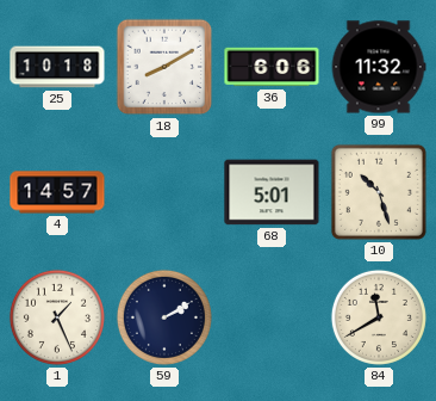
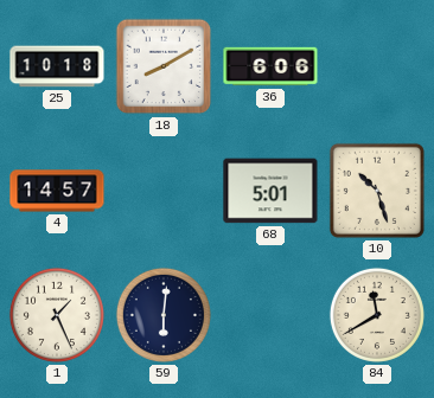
99: 11:32 -> none
59: 2:10 -> 6:01
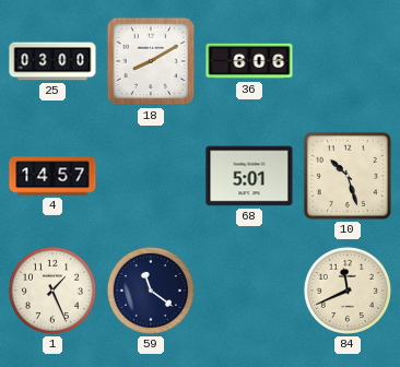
25: 10:18 -> 03:00
59: 6:01 -> 11:21
84: 11:40 -> 11:41
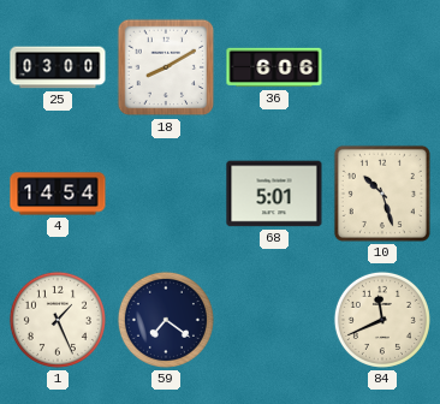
4: 14:57 -> 14:54
59: 11:21 -> 7:21
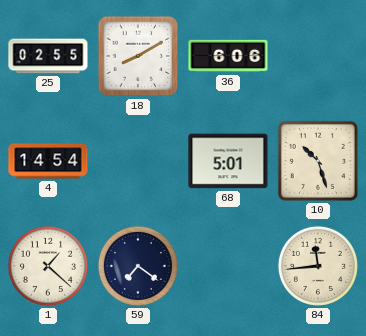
25: 03:00 -> 02:55
1: 1:26 -> 1:22
84: 11:41 -> 11:44
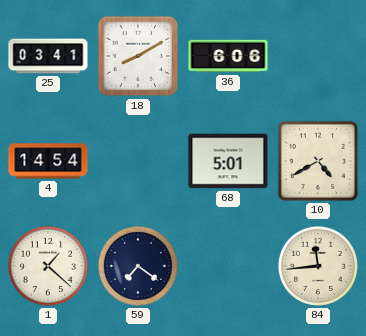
25: 02:55 -> 03:41
10: 10:27 -> 4:40
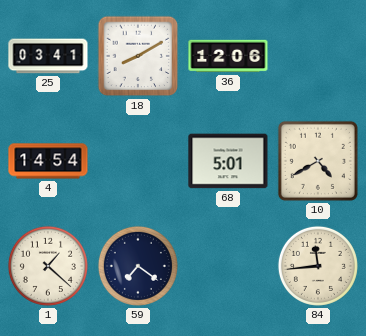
36: 6:06 -> 12:06
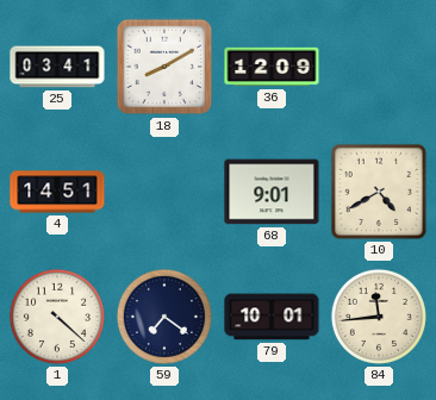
36: 12:06 -> 12:09
4: 14:54 -> 14:51
68: 5:01 -> 9:01
1: 1:22 -> 4:22
79: none -> 10:01
